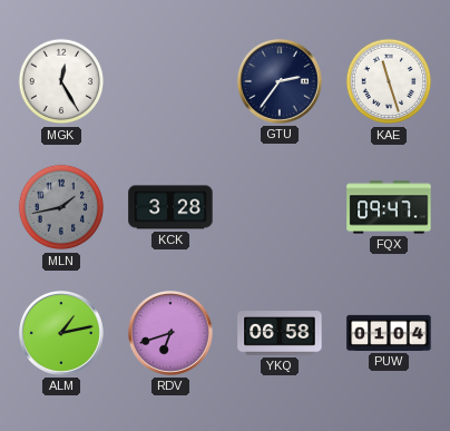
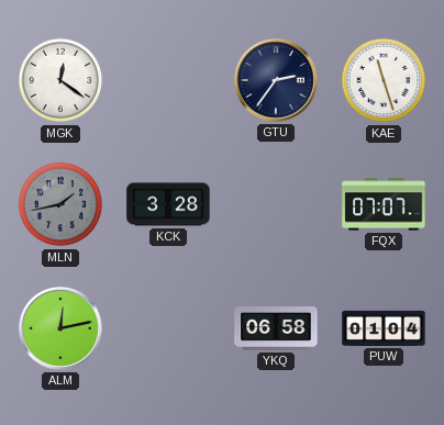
MGK: 12:25 -> 12:21
FQX: 09:47 -> 07:07
ALM: 1:13 -> 12:13
RDV: 6:42 -> none
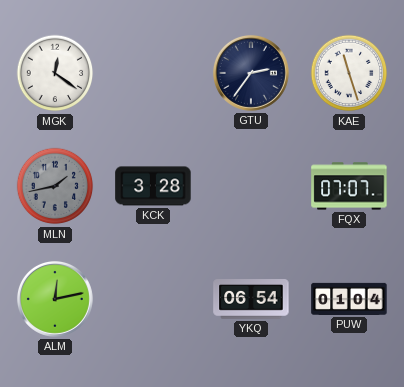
YKQ: 06:58 -> 06:54
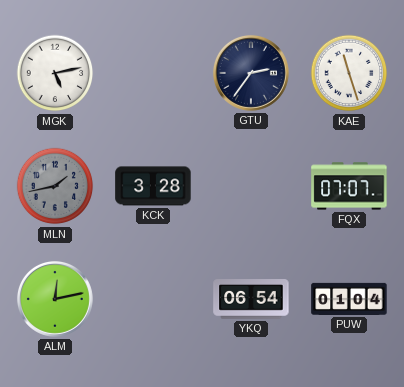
MGK: 12:21 -> 5:13
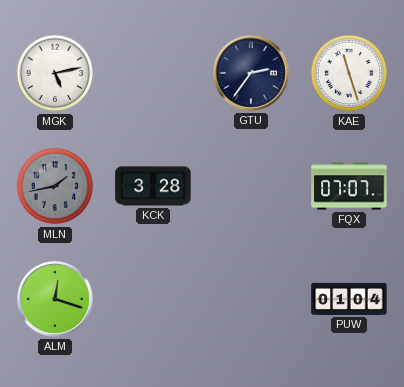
ALM: 12:13 -> 12:18
YKQ: 06:54 -> none
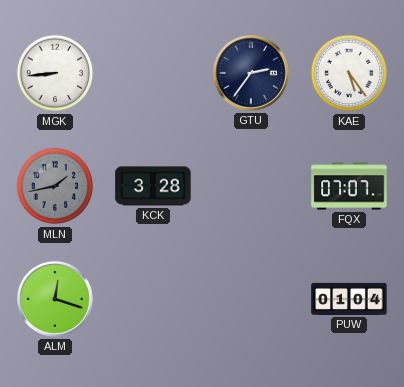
MGK: 5:13 -> 8:44
KAE: 11:27 -> 5:24
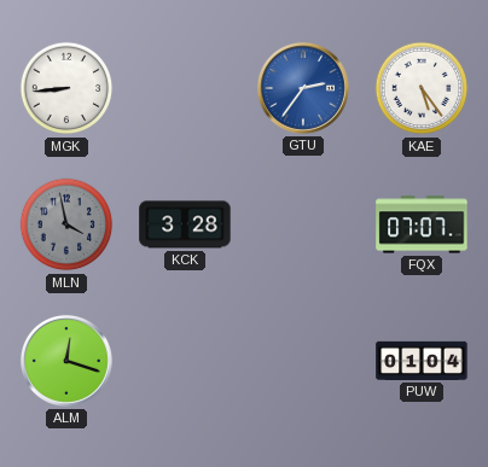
GTU dial: navy -> blue
MLN: 1:43 -> 3:58
